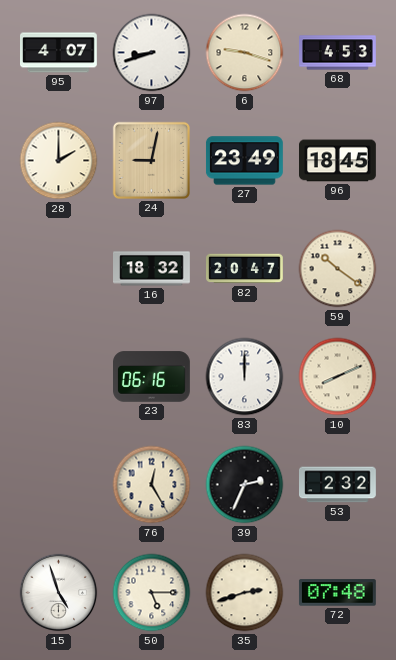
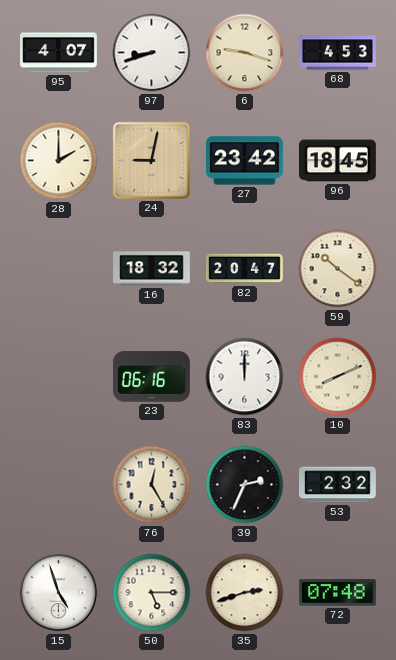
27: 23:49 -> 23:42
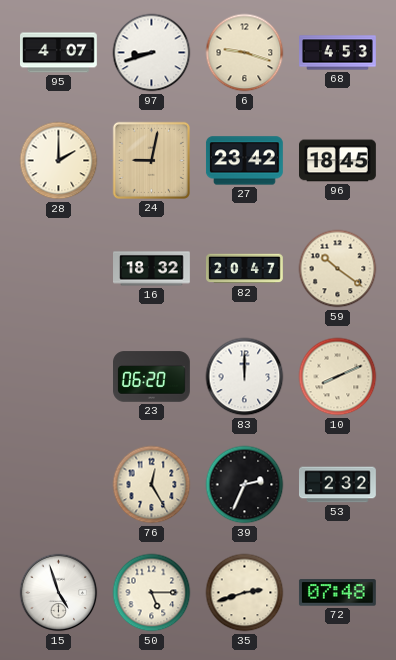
23: 06:16 -> 06:20
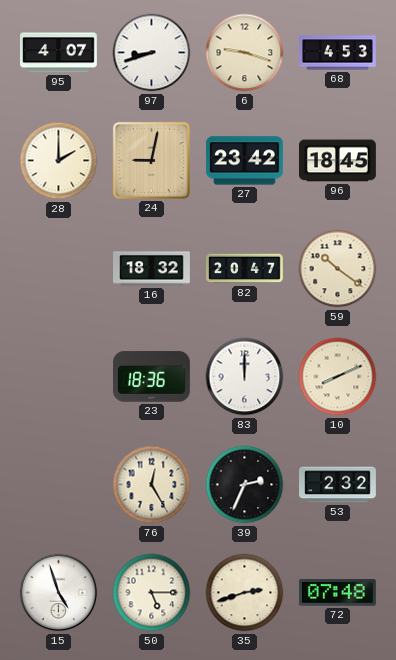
23: 06:20 -> 18:36
